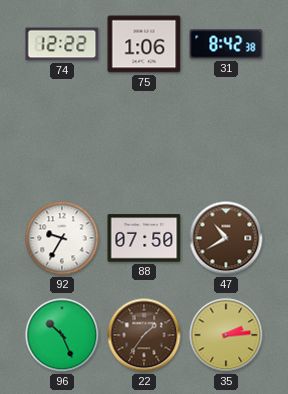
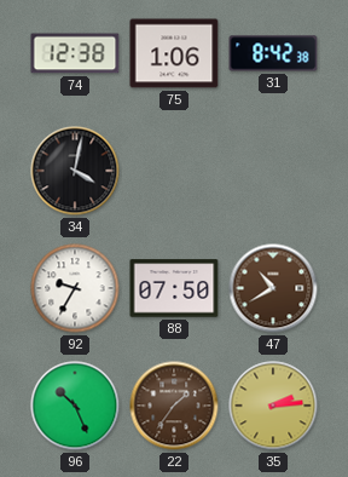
74: 12:22 -> 12:38
34: none -> 4:02
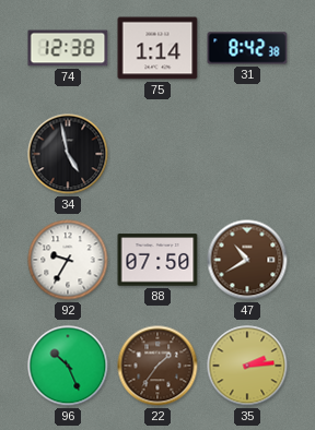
75: 1:06 -> 1:14
34: 4:02 -> 4:58
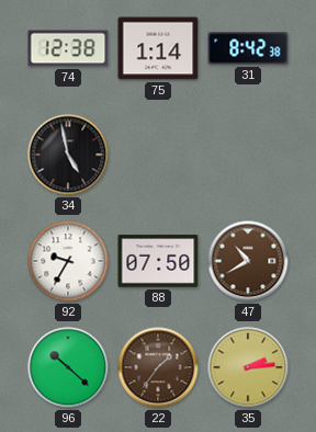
96: 10:26 -> 10:22
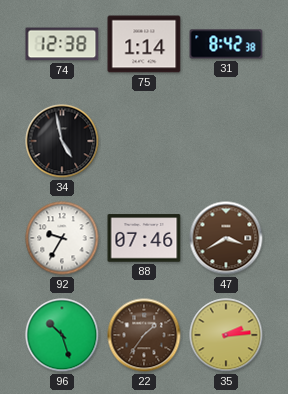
88: 07:50 -> 07:46
47: 10:40 -> 3:40
96: 10:22 -> 10:27
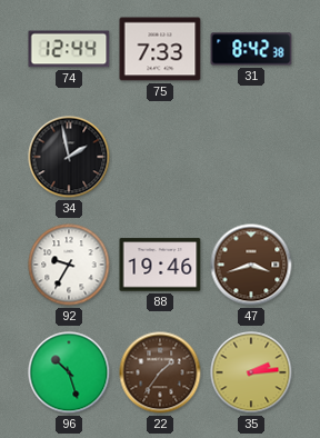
74: 12:38 -> 12:44
75: 1:14 -> 7:33
34: 4:58 -> 1:58
88: 07:46 -> 19:46
47: 3:40 -> 3:42
